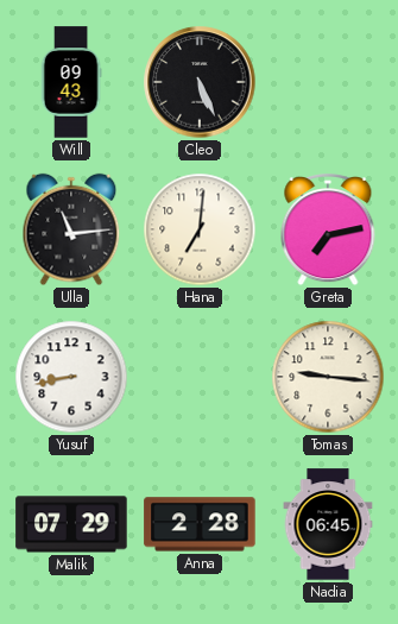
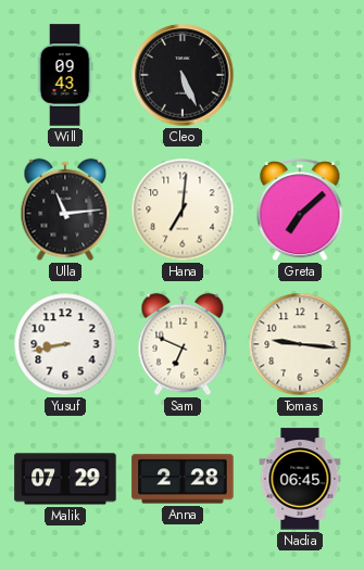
Greta: 7:13 -> 7:08
Sam: none -> 6:49
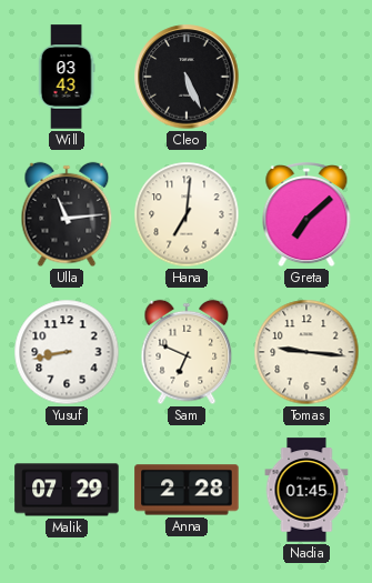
Will: 09:43 -> 03:43
Nadia: 06:45 -> 01:45
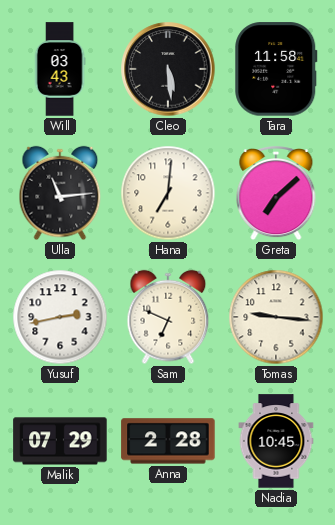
Cleo: 5:26 -> 5:29
Tara: none -> 11:58
Yusuf: 8:43 -> 2:43
Nadia: 01:45 -> 10:45
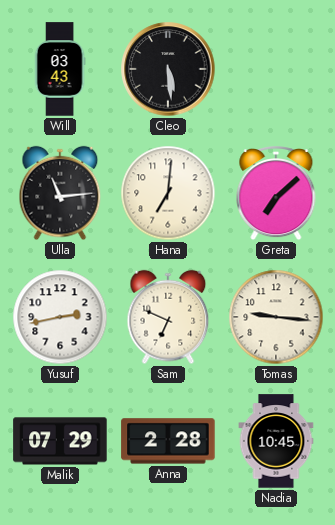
Tara: 11:58 -> none
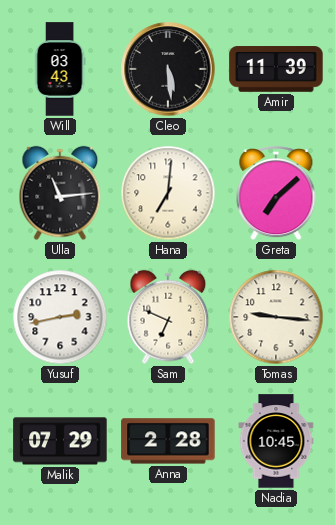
Amir: none -> 11:39
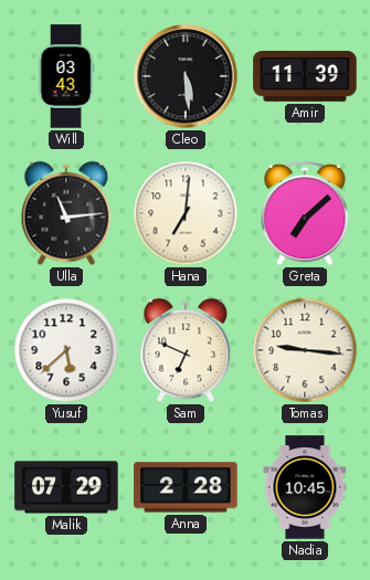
Yusuf: 2:43 -> 5:38
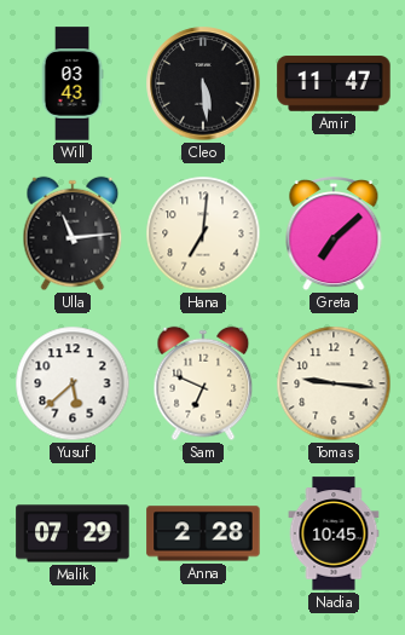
Amir: 11:39 -> 11:47
